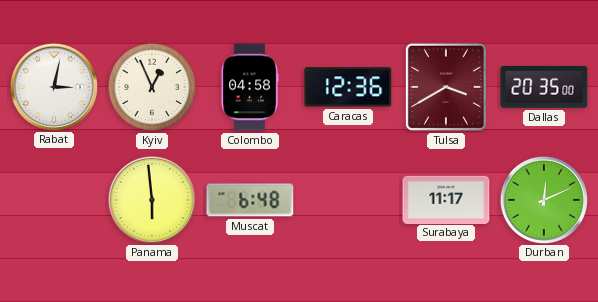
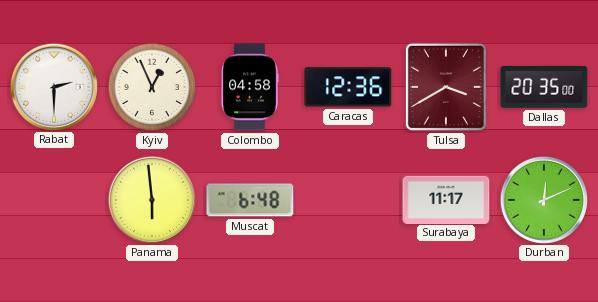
Rabat: 3:02 -> 2:30
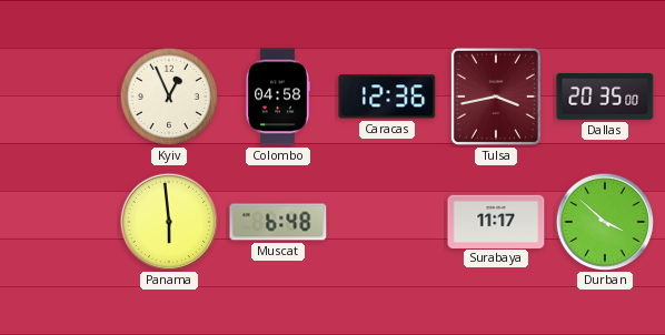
Rabat: 2:30 -> none
Tulsa: 3:40 -> 3:43
Durban: 12:11 -> 3:52
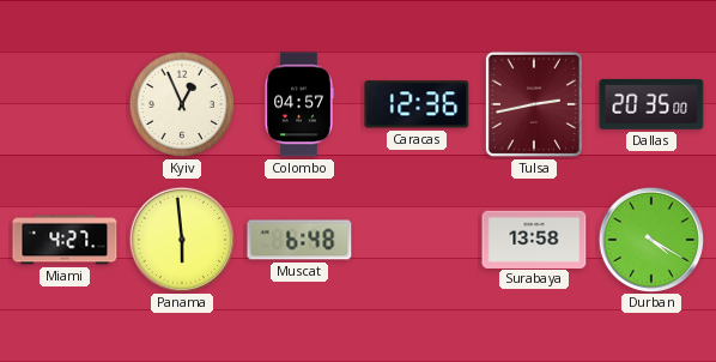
Colombo: 04:58 -> 04:57
Tulsa: 3:43 -> 2:43
Miami: none -> 4:27
Surabaya: 11:17 -> 13:58
Durban: 3:52 -> 4:20
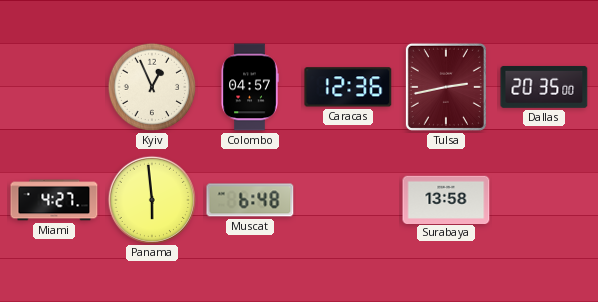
Durban: 4:20 -> none
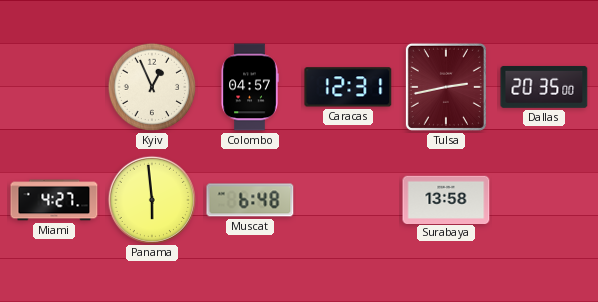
Caracas: 12:36 -> 12:31
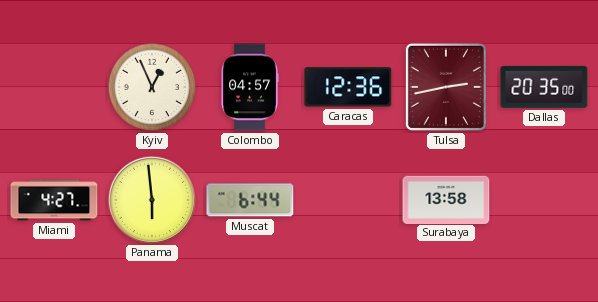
Caracas: 12:31 -> 12:36
Muscat: 6:48 -> 6:44
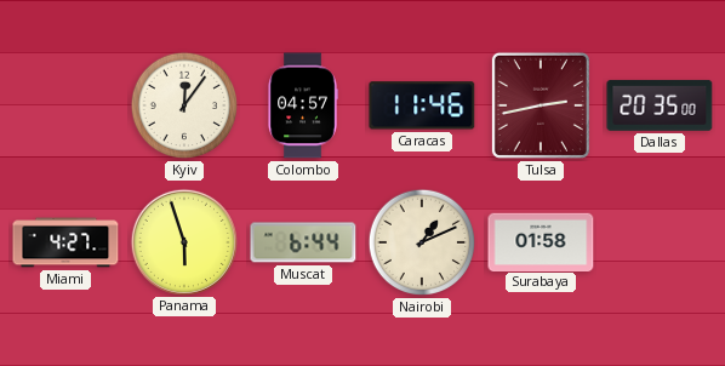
Kyiv: 12:56 -> 12:06
Caracas: 12:36 -> 11:46
Panama: 5:59 -> 5:57
Nairobi: none -> 1:11
Surabaya: 13:58 -> 01:58
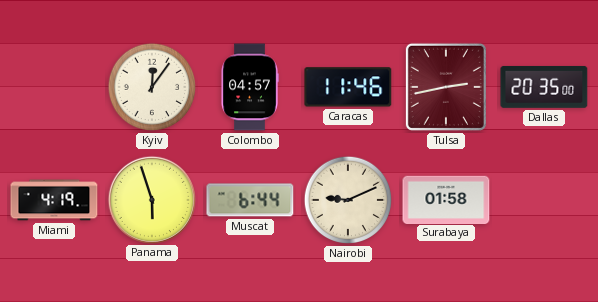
Miami: 4:27 -> 4:19
Nairobi: 1:11 -> 9:11
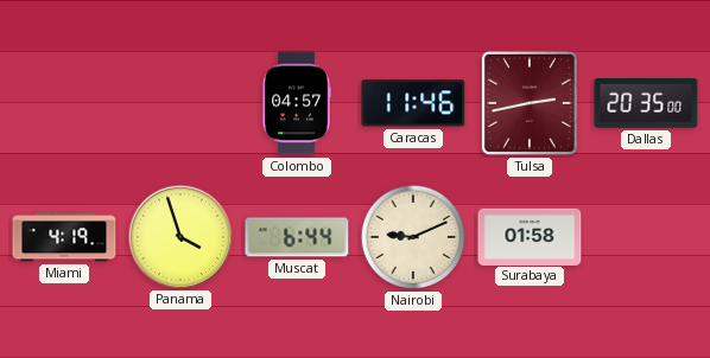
Kyiv: 12:06 -> none
Panama: 5:57 -> 3:57
